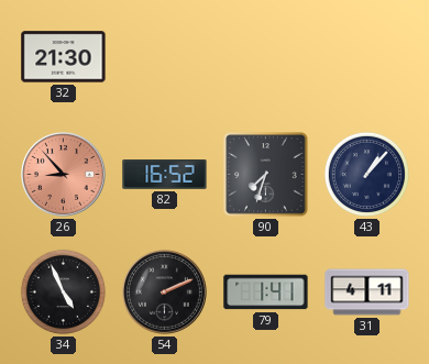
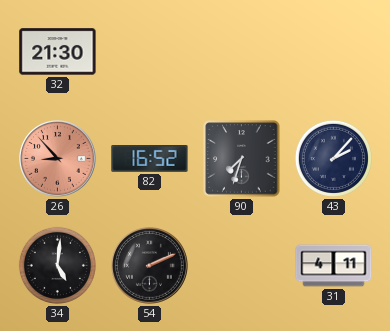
43: 1:07 -> 2:07
34: 4:56 -> 5:01
79: 1:41 -> none
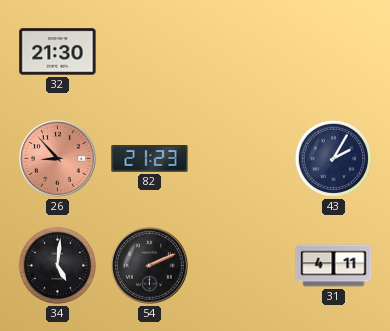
82: 16:52 -> 21:23
90: 7:33 -> none
43: 2:07 -> 2:05
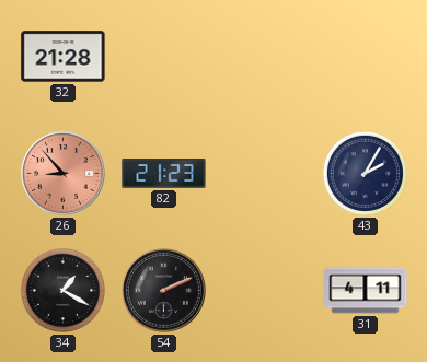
32: 21:30 -> 21:28
34: 5:01 -> 1:20
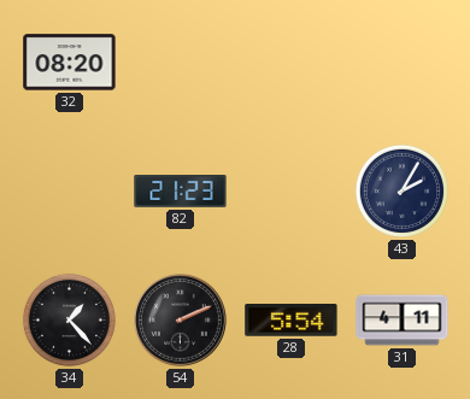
32: 21:28 -> 08:20
26: 8:53 -> none
34: 1:20 -> 1:23
28: none -> 5:54
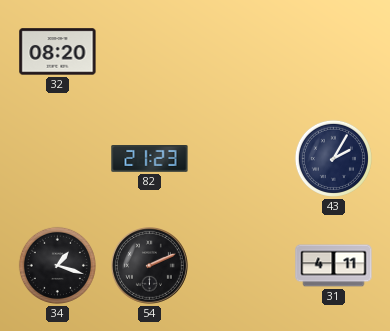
34: 1:23 -> 1:18
28: 5:54 -> none
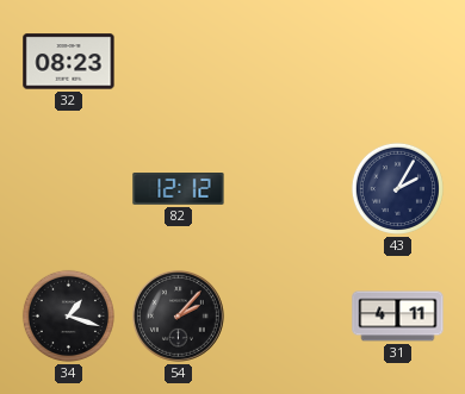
32: 08:20 -> 08:23
82: 21:23 -> 12:12
54: 2:11 -> 2:07
